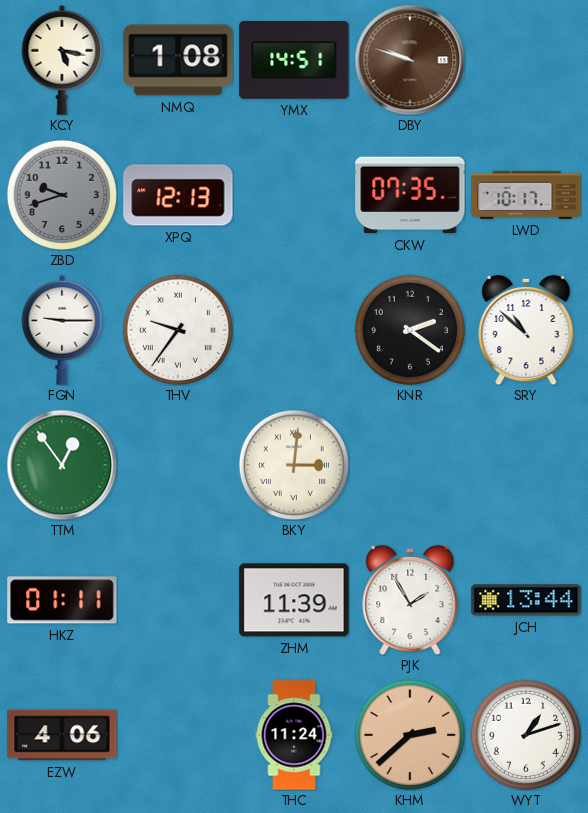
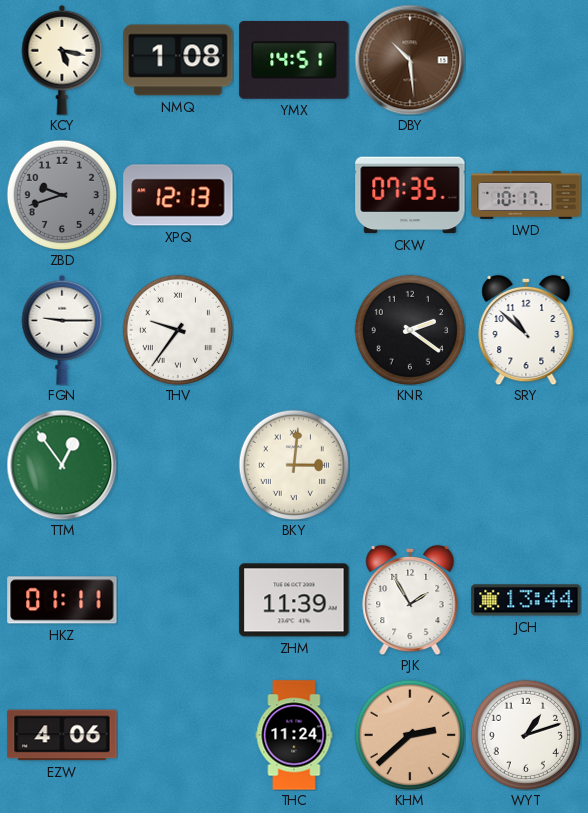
DBY: 9:48 -> 10:29
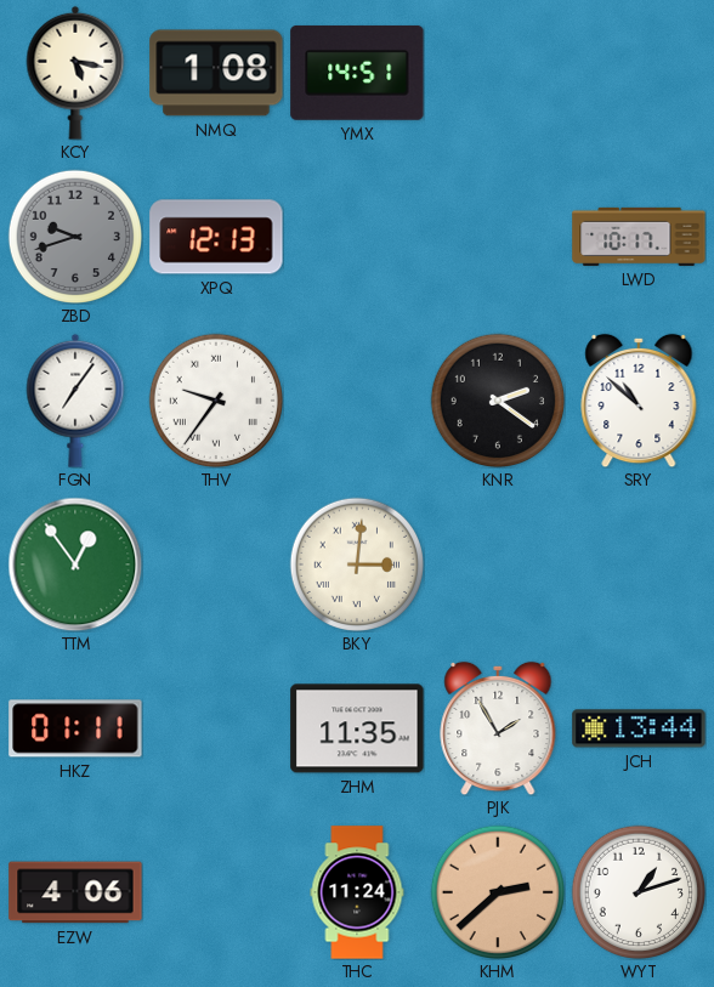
DBY: 10:29 -> none
CKW: 07:35 -> none
FGN: 9:15 -> 7:06
ZHM: 11:39 -> 11:35
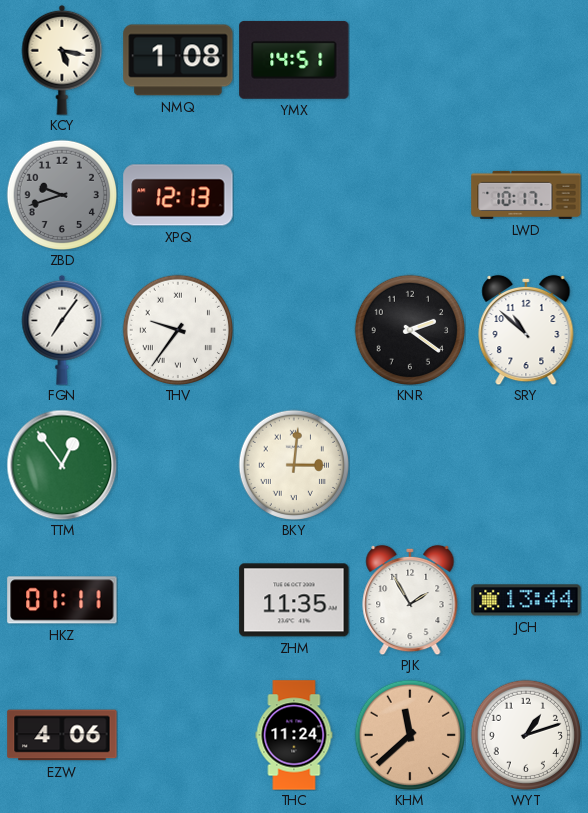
KHM: 2:38 -> 11:38
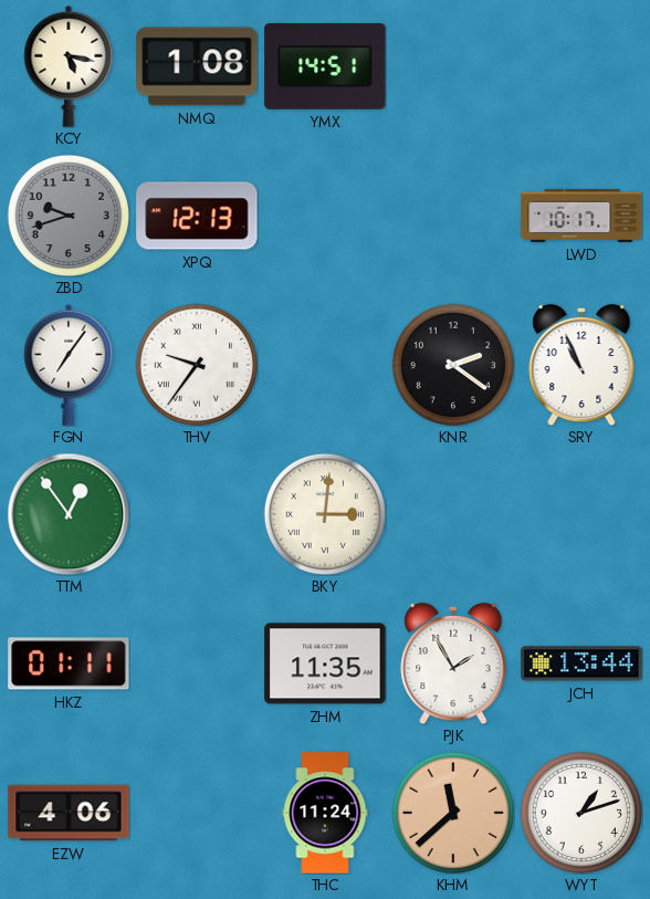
SRY: 10:52 -> 10:56
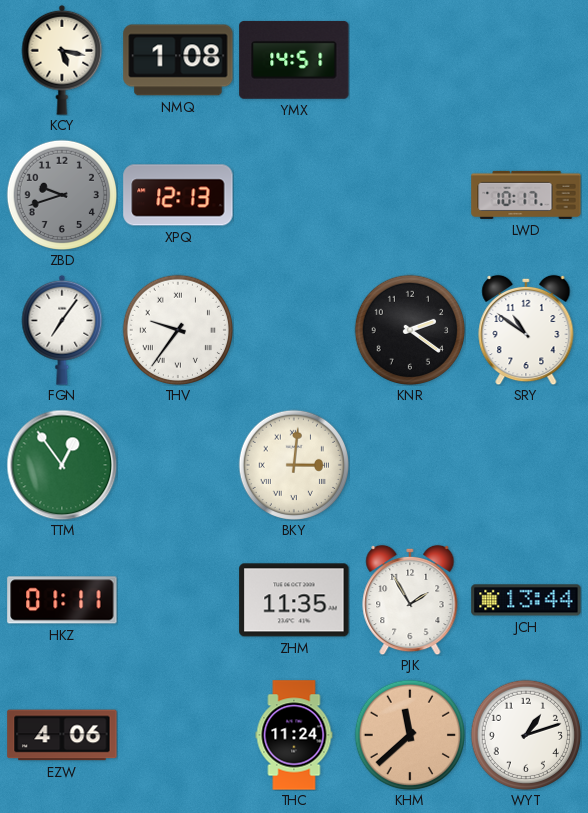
SRY: 10:56 -> 10:51
